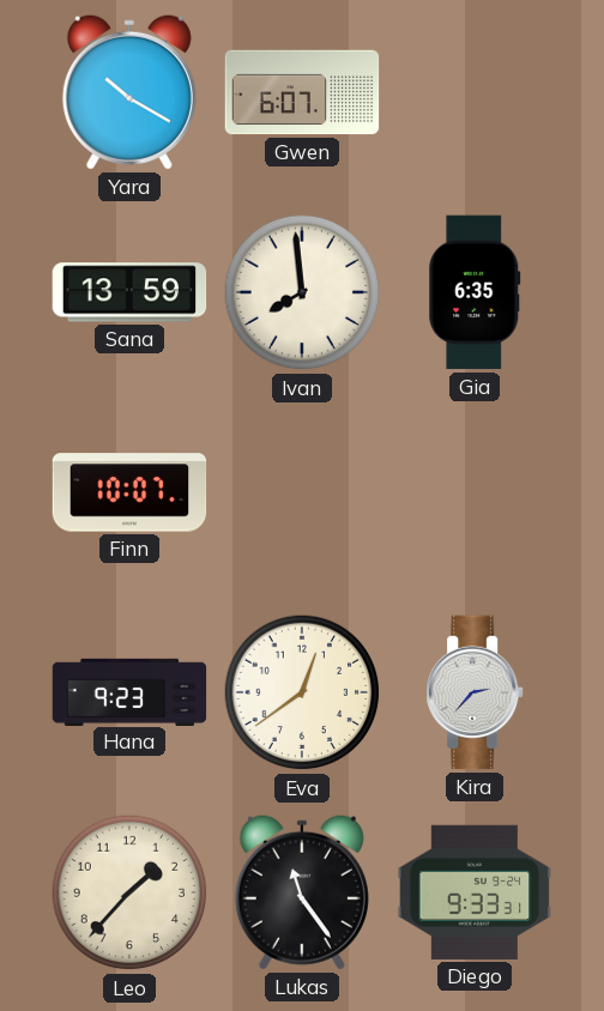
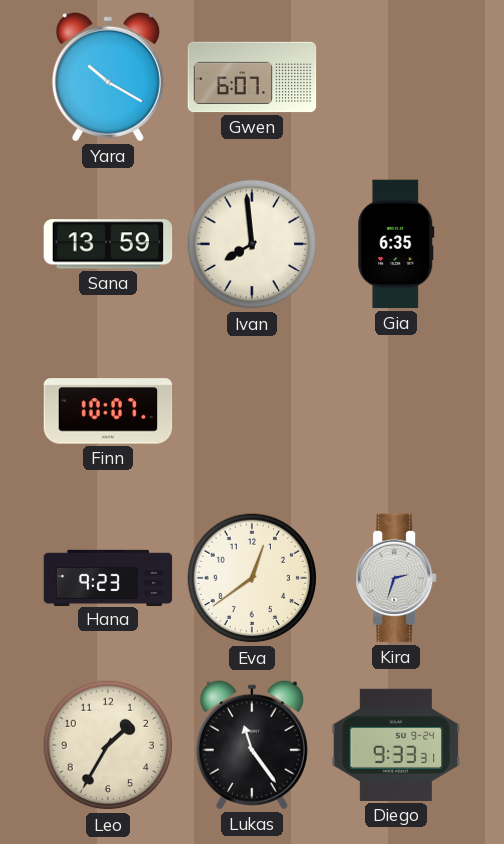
Kira: 2:37 -> 2:33
Leo: 1:37 -> 1:35
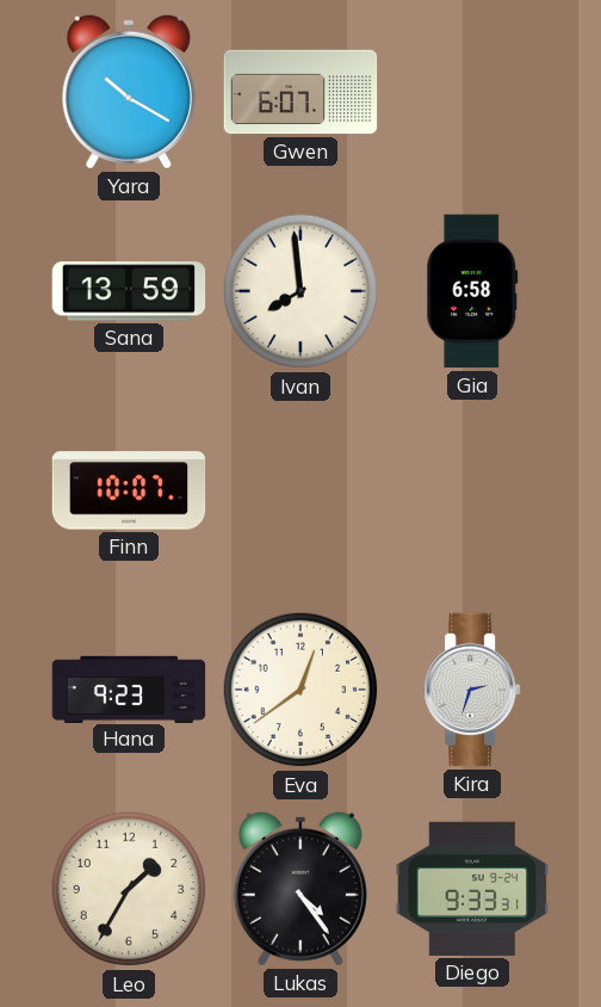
Gia: 6:35 -> 6:58
Lukas: 11:24 -> 4:24
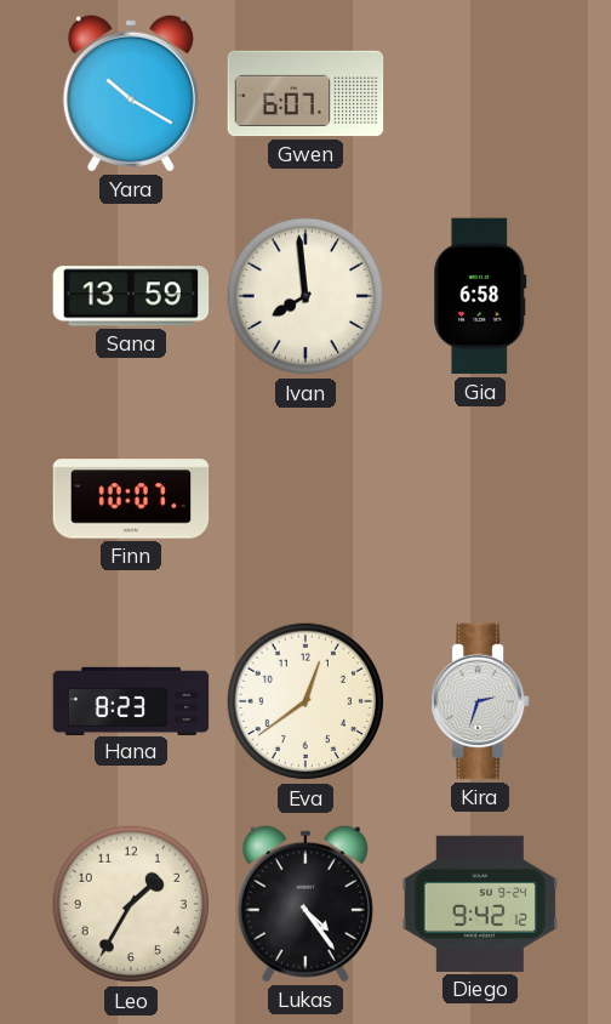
Hana: 9:23 -> 8:23
Diego: 9:33 -> 9:42
